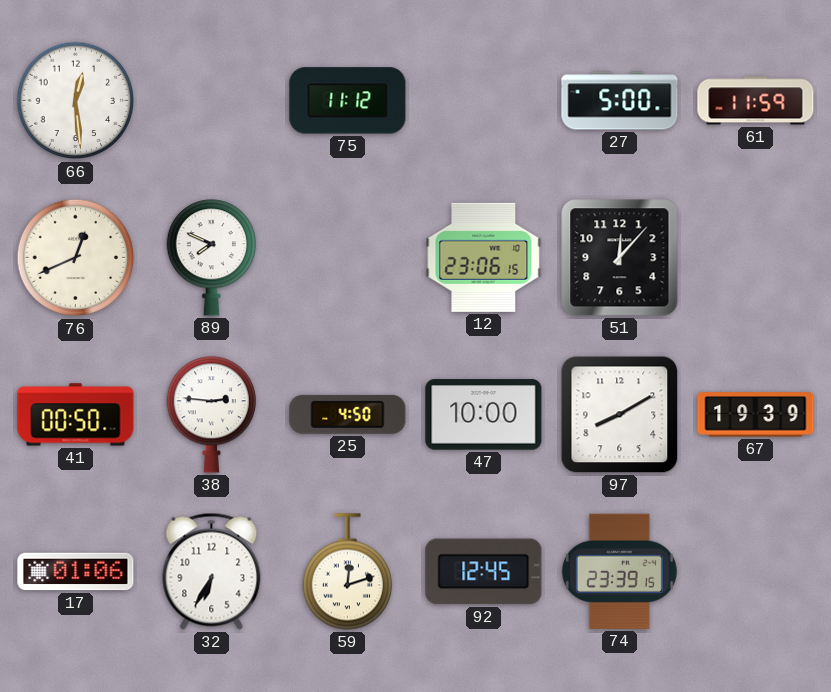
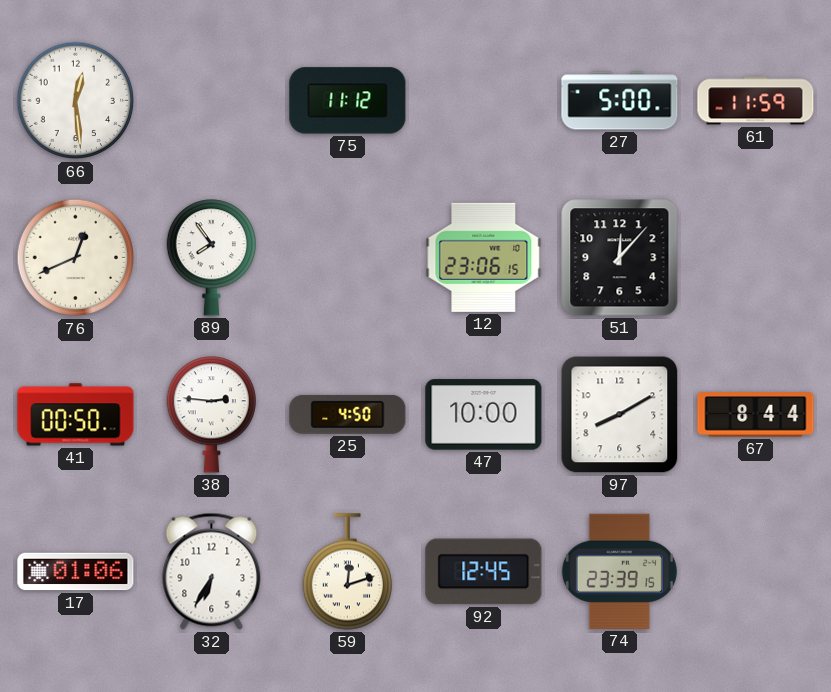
89: 7:49 -> 7:54
67: 19:39 -> 8:44
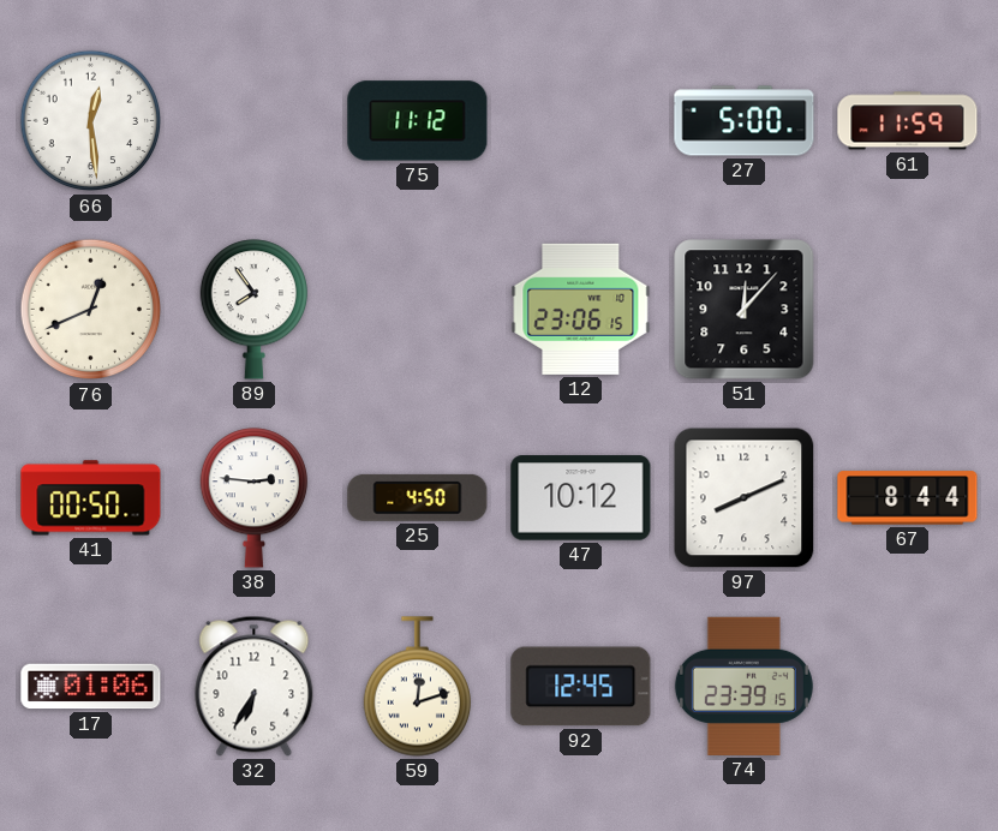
47: 10:00 -> 10:12
97: 8:10 -> 8:11
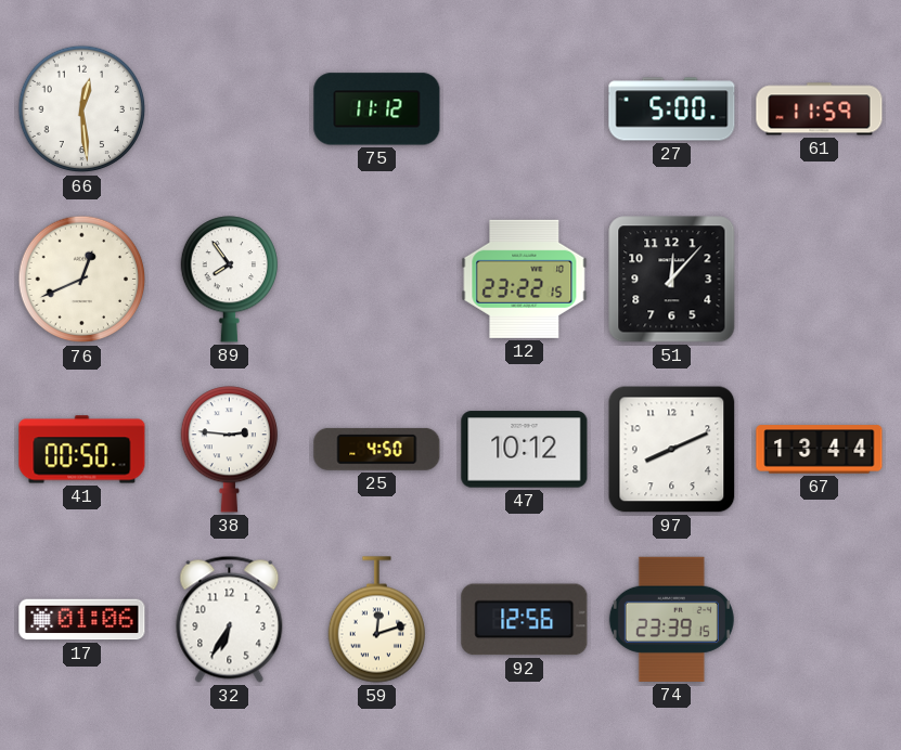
12: 23:06 -> 23:22
67: 8:44 -> 13:44
92: 12:45 -> 12:56
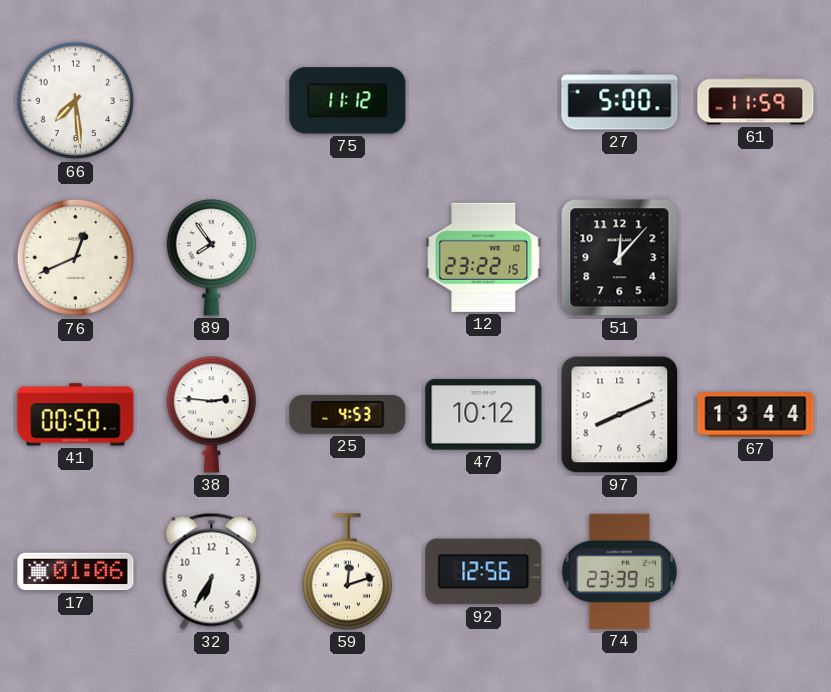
66: 12:29 -> 7:29
25: 4:50 -> 4:53
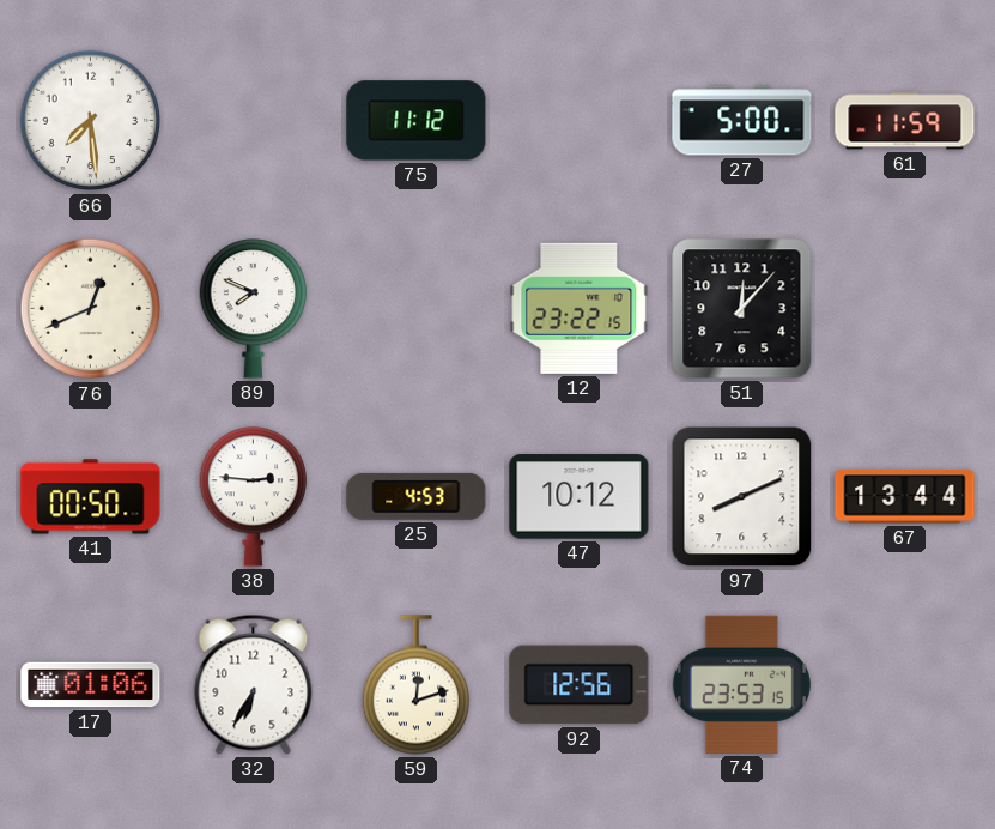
89: 7:54 -> 7:49
74: 23:39 -> 23:53
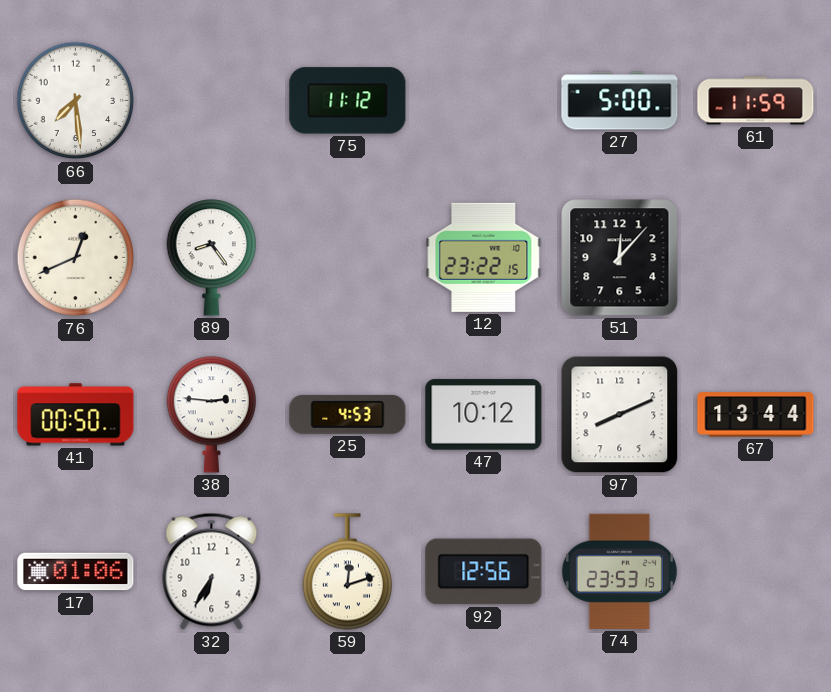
89: 7:49 -> 8:24
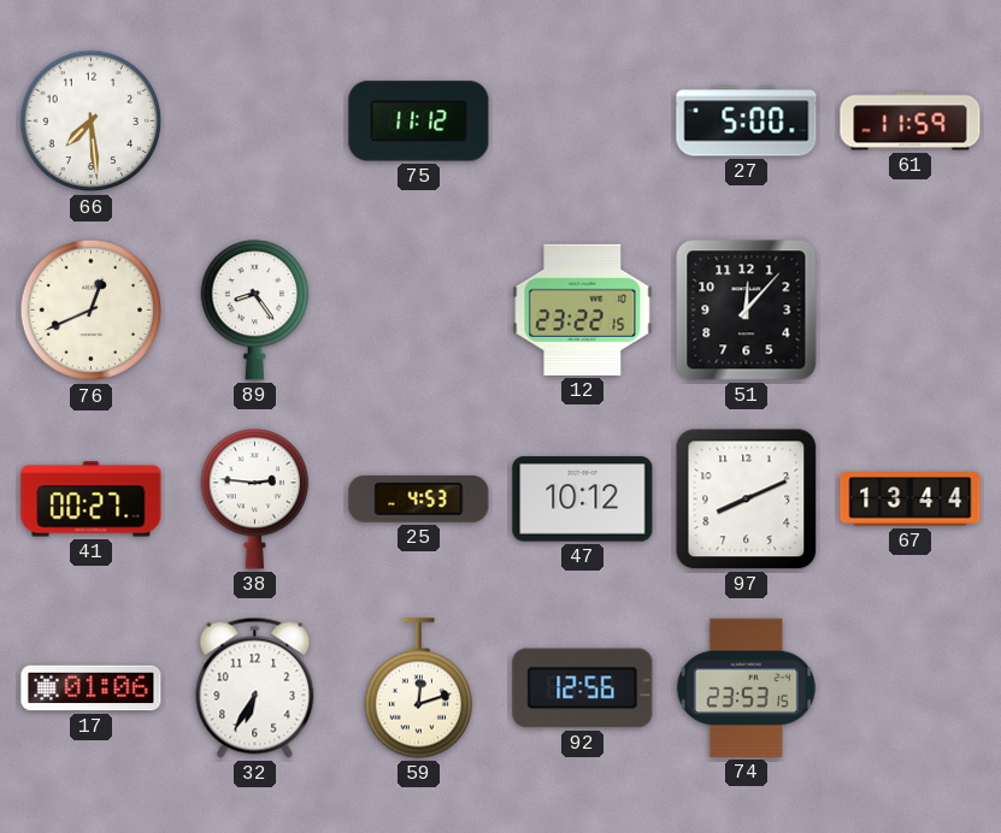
41: 00:50 -> 00:27
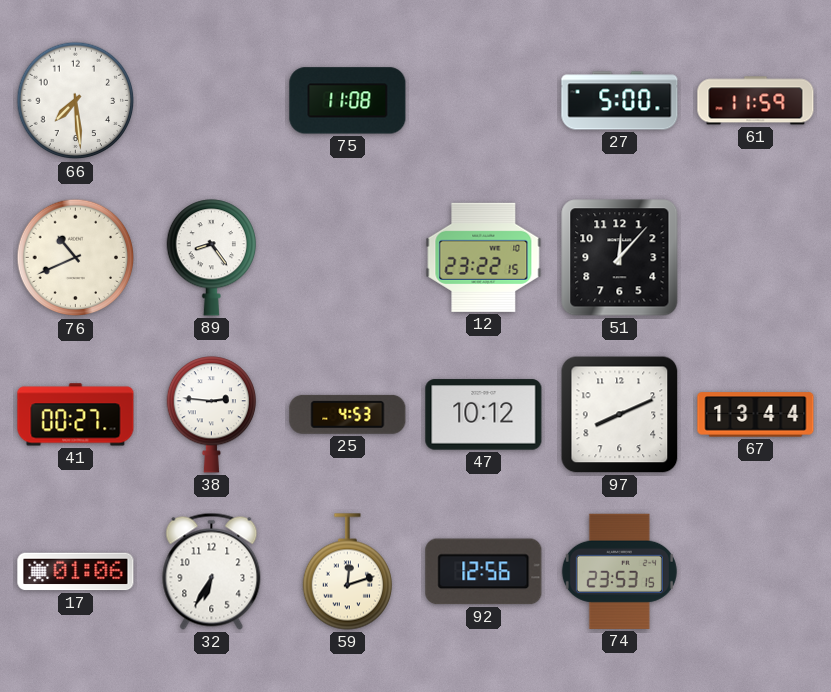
75: 11:12 -> 11:08
76: 12:41 -> 10:41
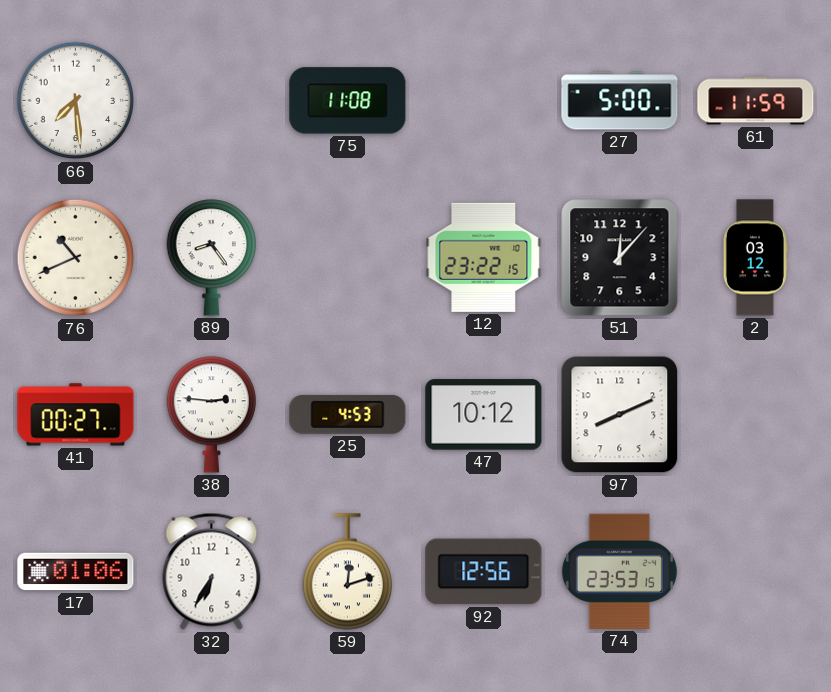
2: none -> 03:12
67: 13:44 -> none
